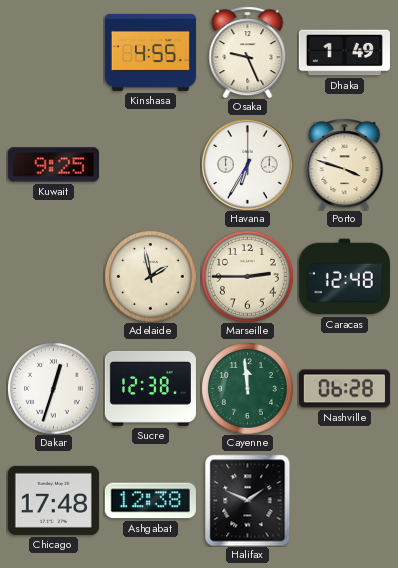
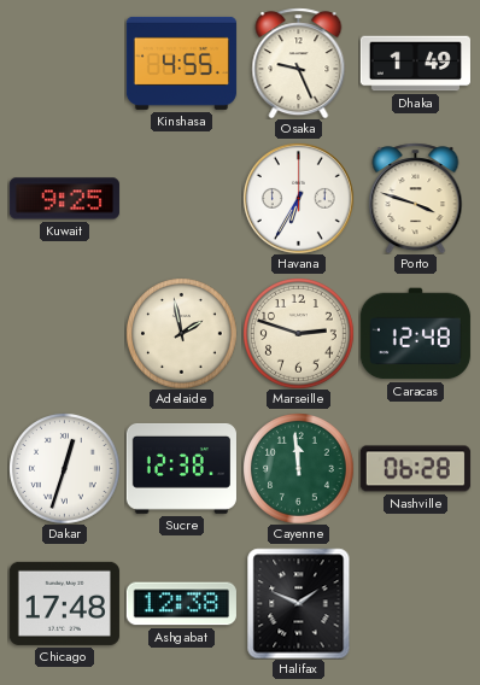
Marseille: 2:45 -> 2:48
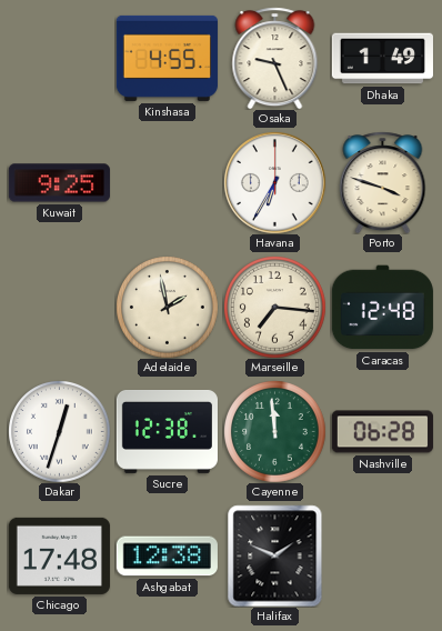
Marseille: 2:48 -> 7:16
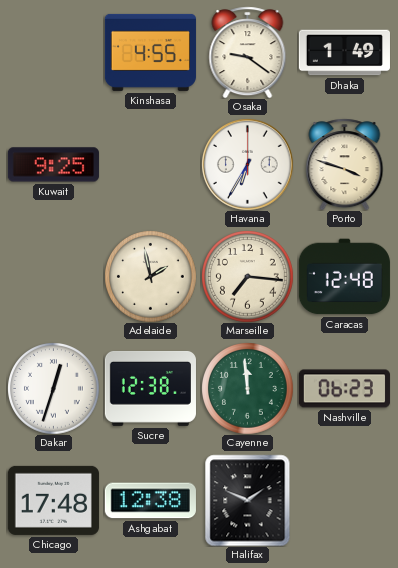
Osaka: 9:26 -> 9:21
Nashville: 06:28 -> 06:23
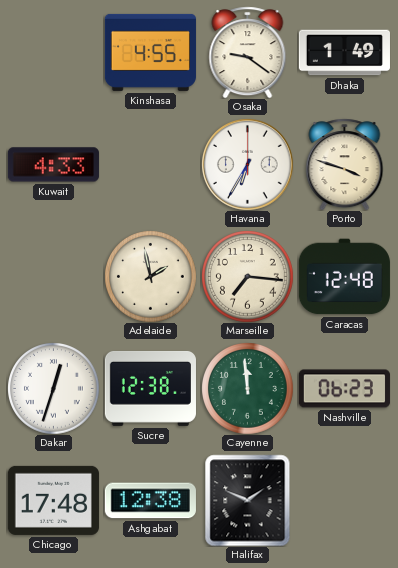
Kuwait: 9:25 -> 4:33
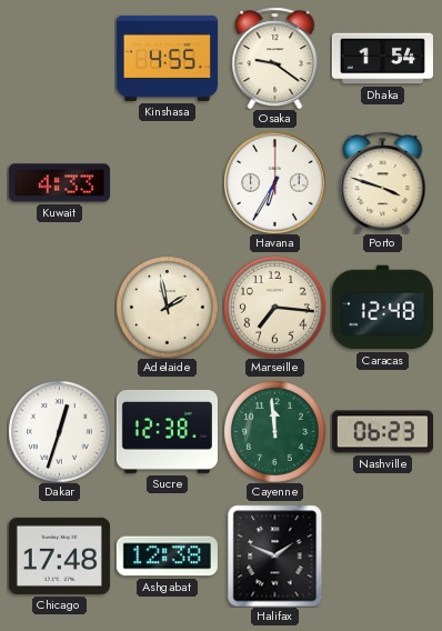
Dhaka: 1:49 -> 1:54
